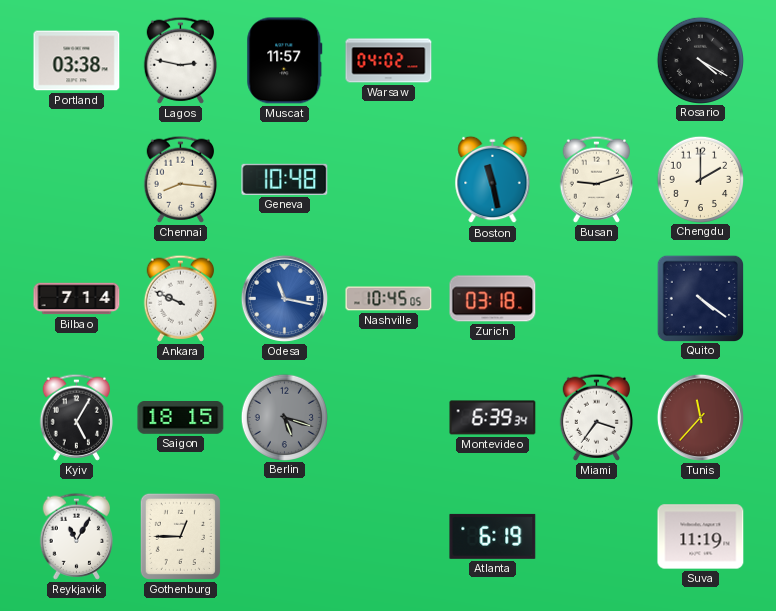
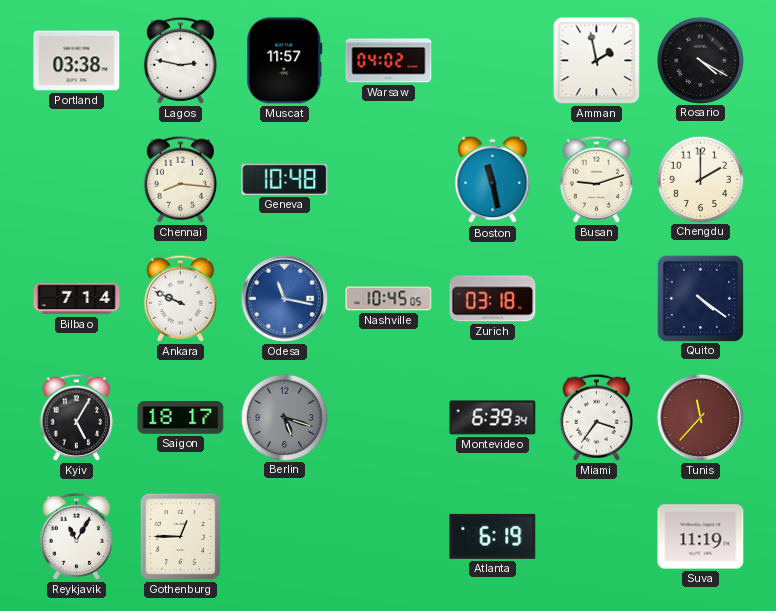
Amman: none -> 1:58
Saigon: 18:15 -> 18:17
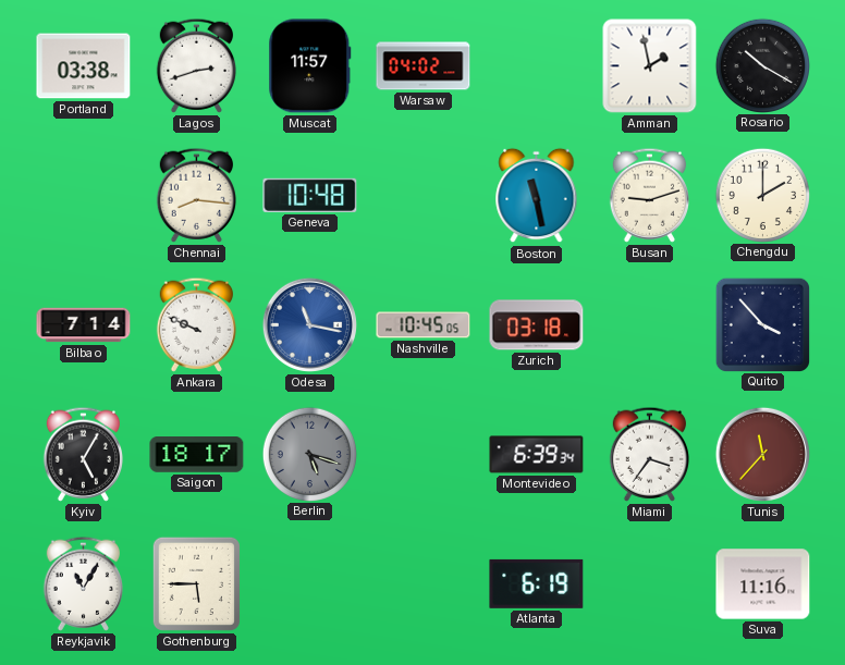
Lagos: 2:47 -> 2:42
Rosario: 4:20 -> 10:20
Quito: 4:21 -> 3:53
Gothenburg: 12:45 -> 5:45
Suva: 11:19 -> 11:16
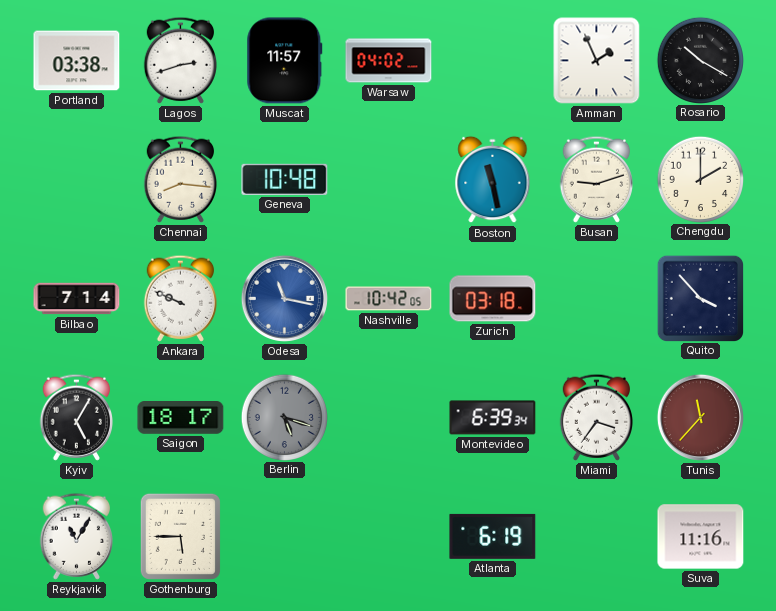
Amman: 1:58 -> 1:56
Nashville: 10:45 -> 10:42
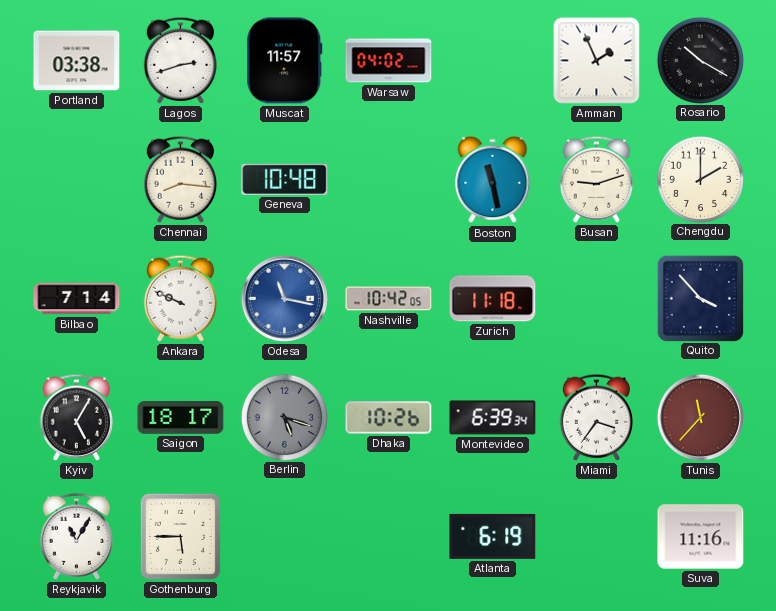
Zurich: 03:18 -> 11:18
Dhaka: none -> 10:26
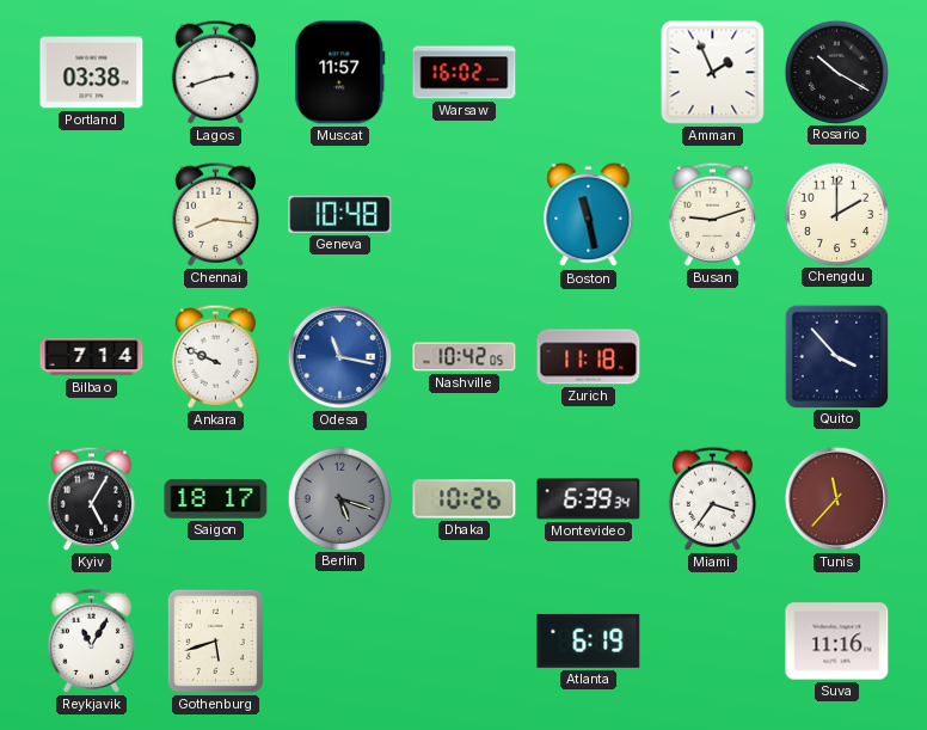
Warsaw: 04:02 -> 16:02
Gothenburg: 5:45 -> 5:42
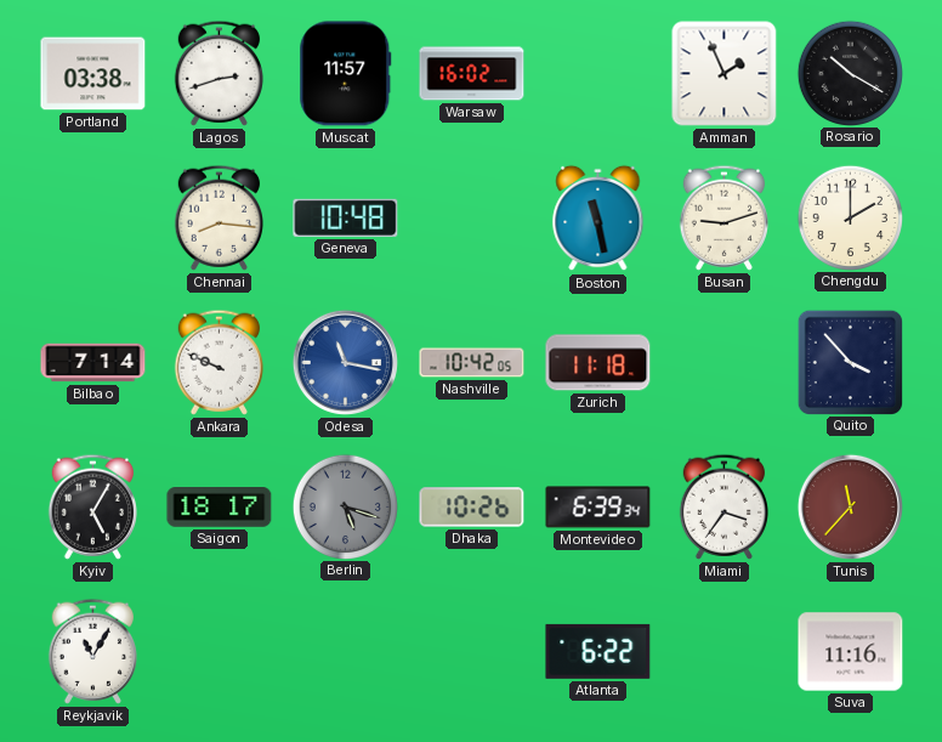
Gothenburg: 5:42 -> none
Atlanta: 6:19 -> 6:22
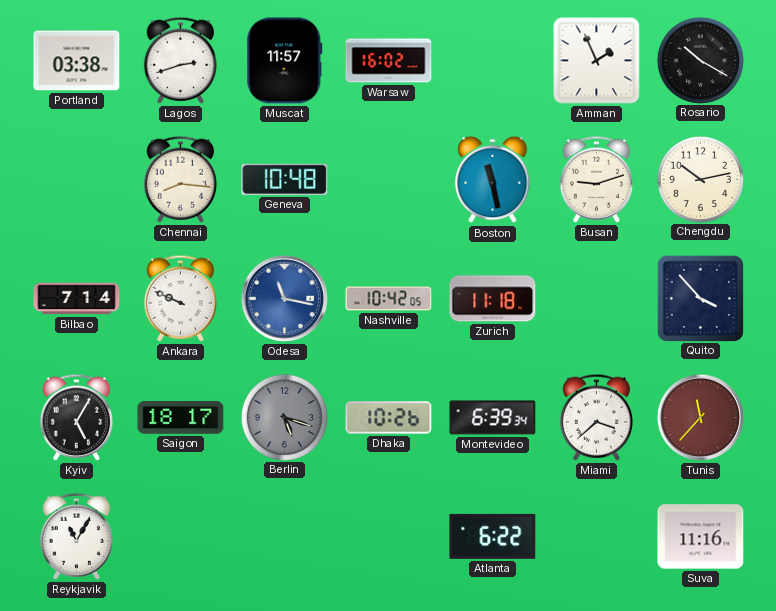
Chengdu: 2:00 -> 10:13
Miami: 3:36 -> 3:38
